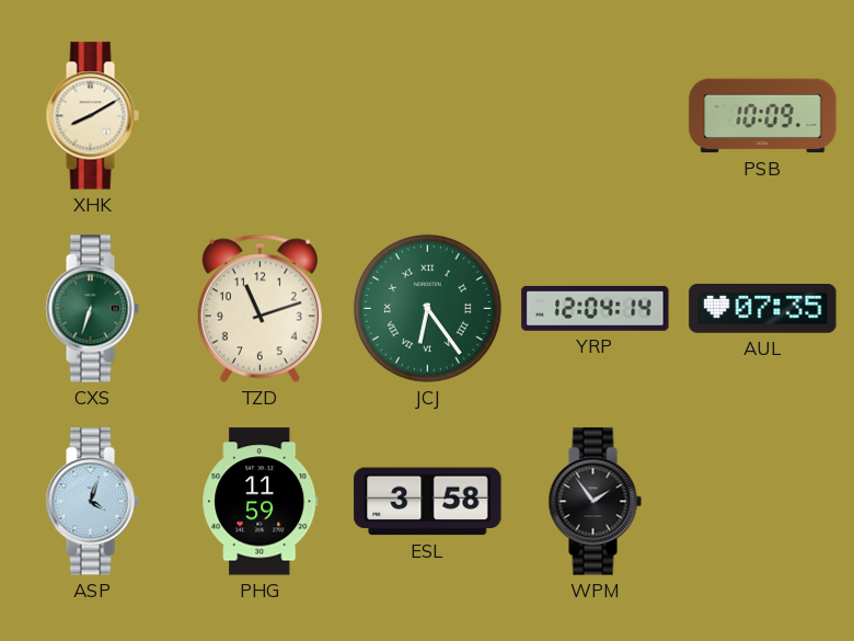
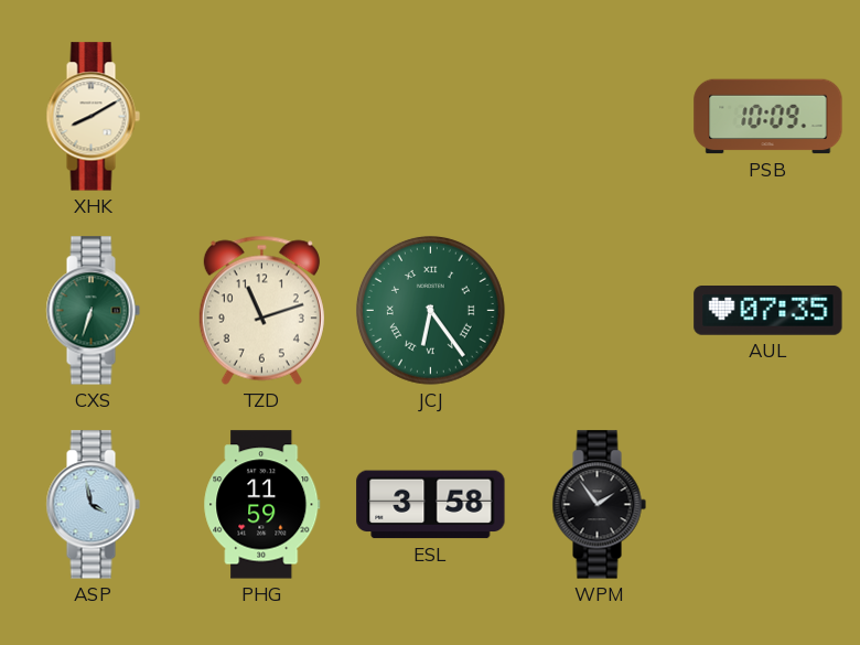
YRP: 12:04 -> none
ASP: 4:03 -> 3:58
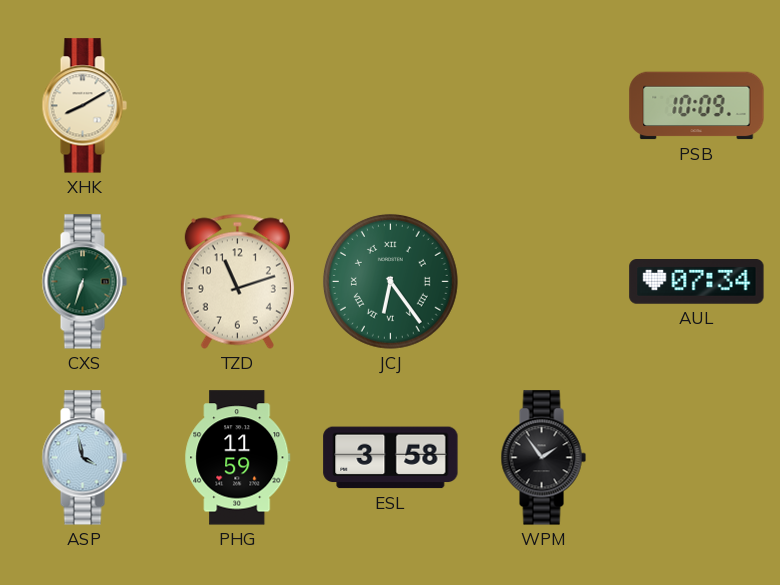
AUL: 07:35 -> 07:34
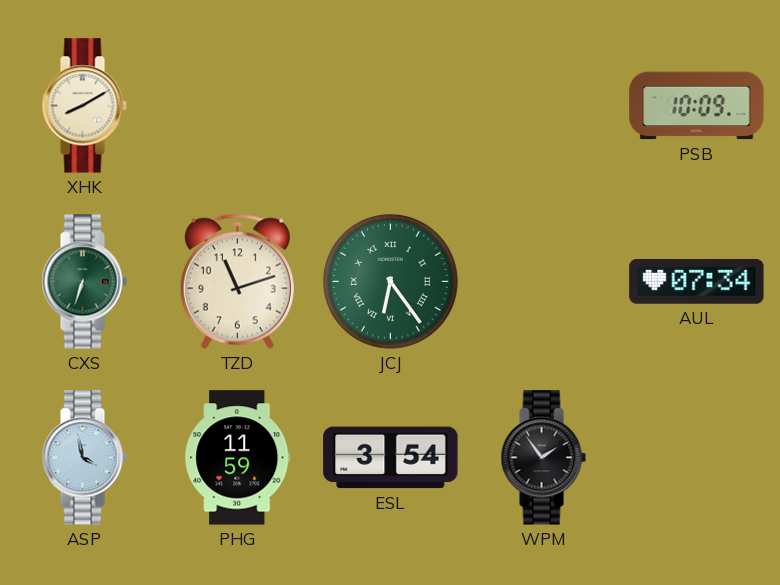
ESL: 3:58 -> 3:54
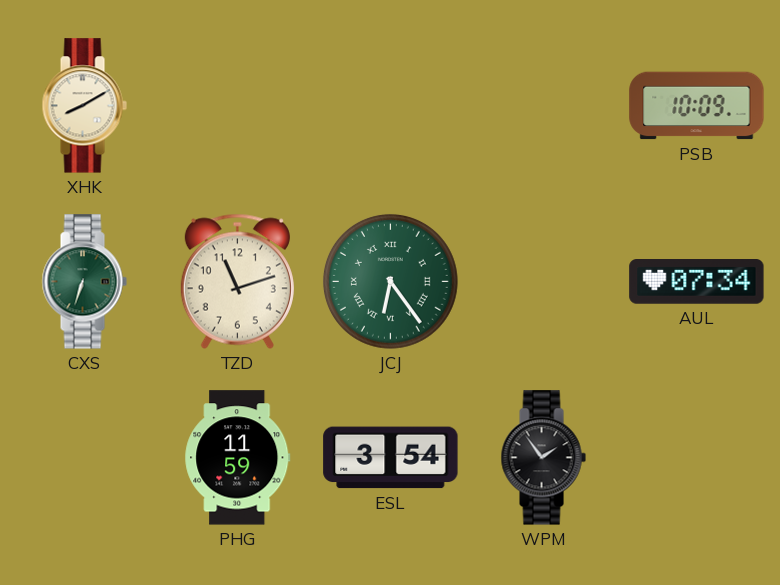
ASP: 3:58 -> none
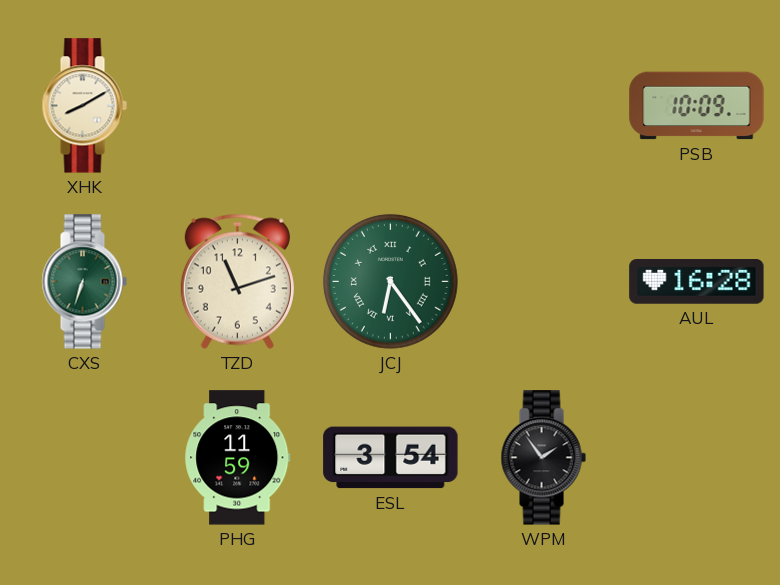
AUL: 07:34 -> 16:28
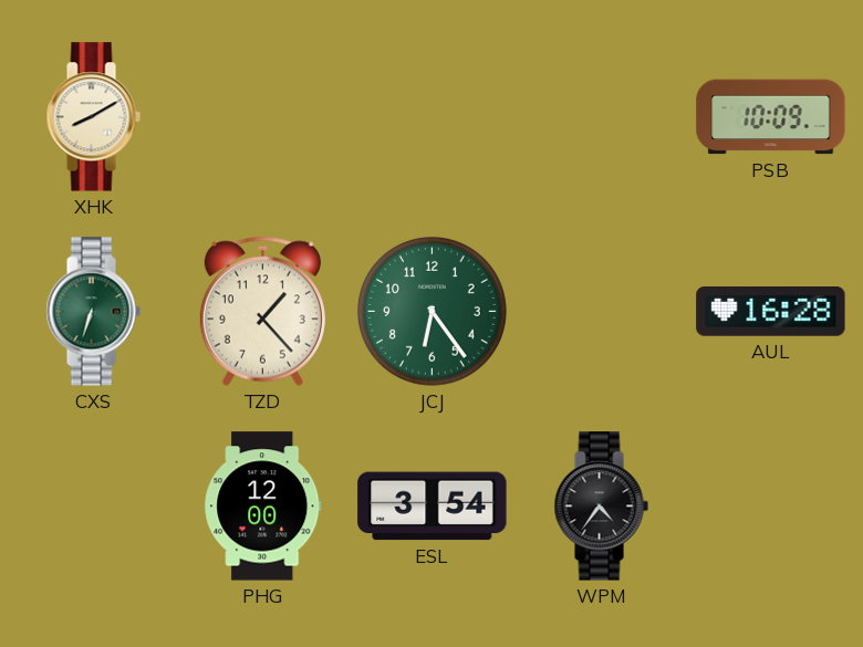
TZD: 11:12 -> 1:23
JCJ numerals: Roman -> Arabic
PHG: 11:59 -> 12:00
WPM: 1:54 -> 4:36
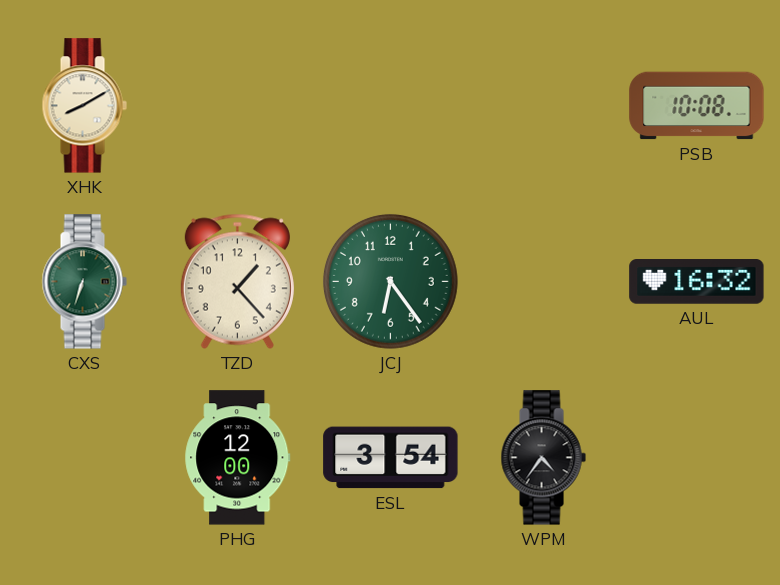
PSB: 10:09 -> 10:08
AUL: 16:28 -> 16:32
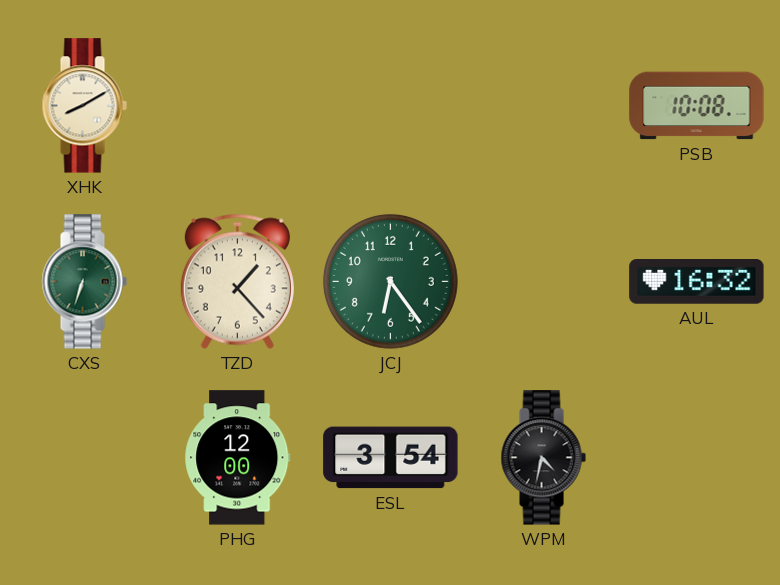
WPM: 4:36 -> 4:32
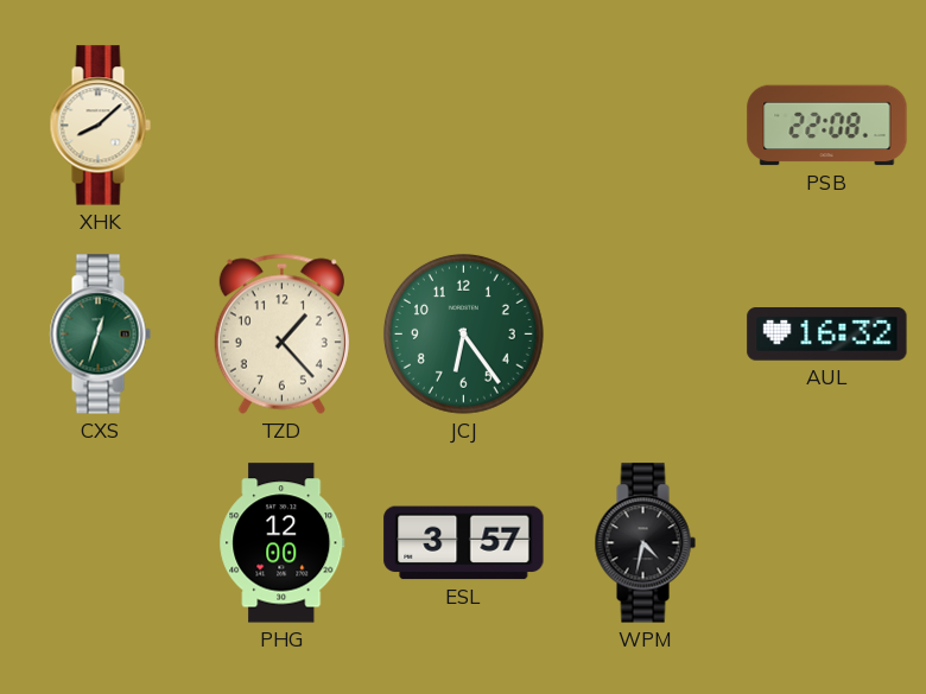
XHK: 8:10 -> 8:08
PSB: 10:08 -> 22:08
CXS: 6:33 -> 12:33
ESL: 3:54 -> 3:57
